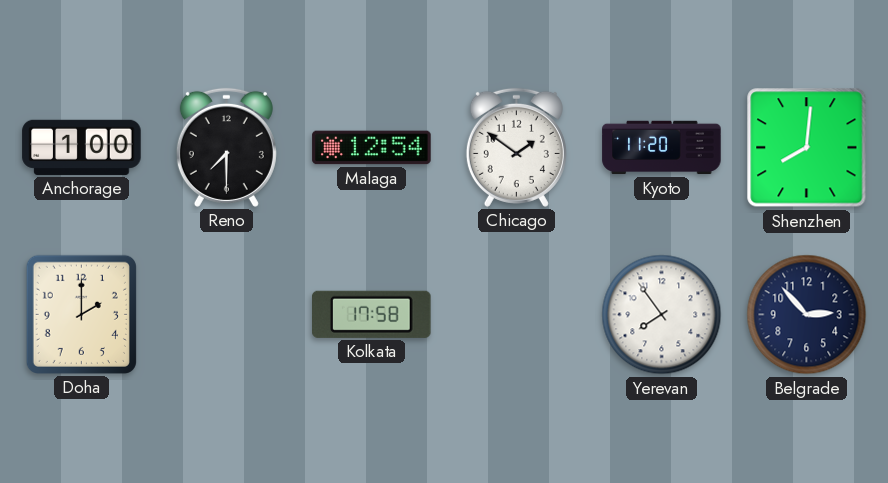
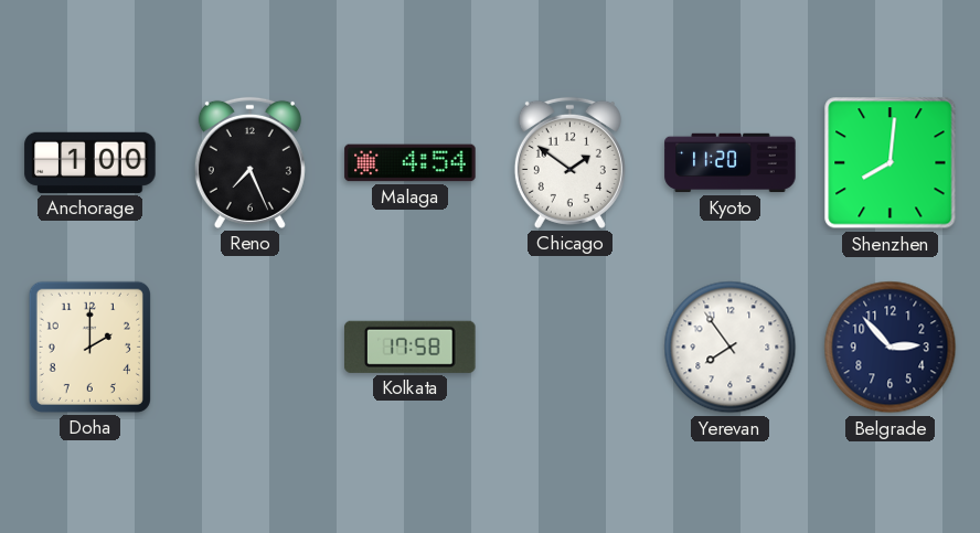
Reno: 7:30 -> 7:26
Malaga: 12:54 -> 4:54
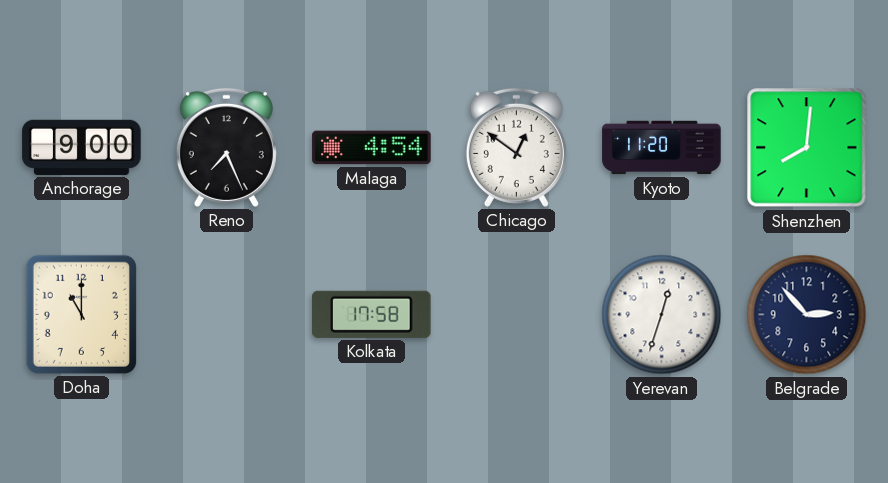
Anchorage: 1:00 -> 9:00
Chicago: 1:51 -> 12:51
Doha: 2:00 -> 11:00
Yerevan: 7:54 -> 12:33
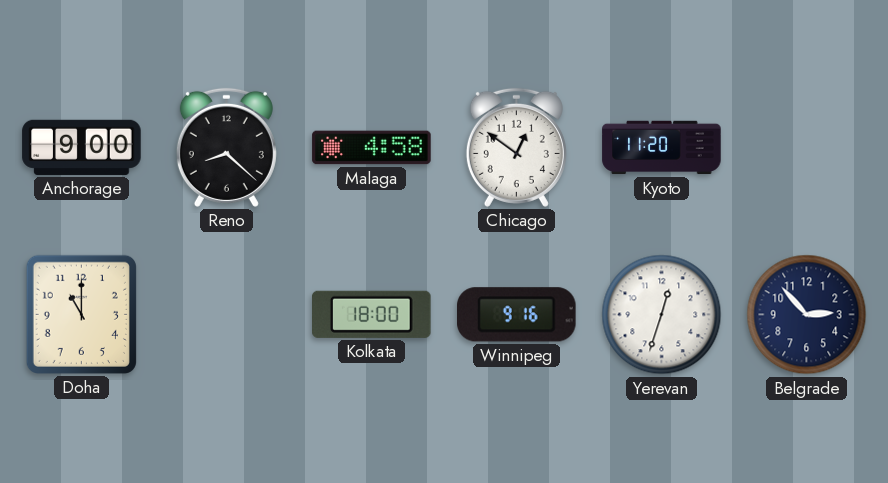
Reno: 7:26 -> 8:22
Malaga: 4:54 -> 4:58
Shenzhen: 8:01 -> none
Kolkata: 17:58 -> 18:00
Winnipeg: none -> 9:16
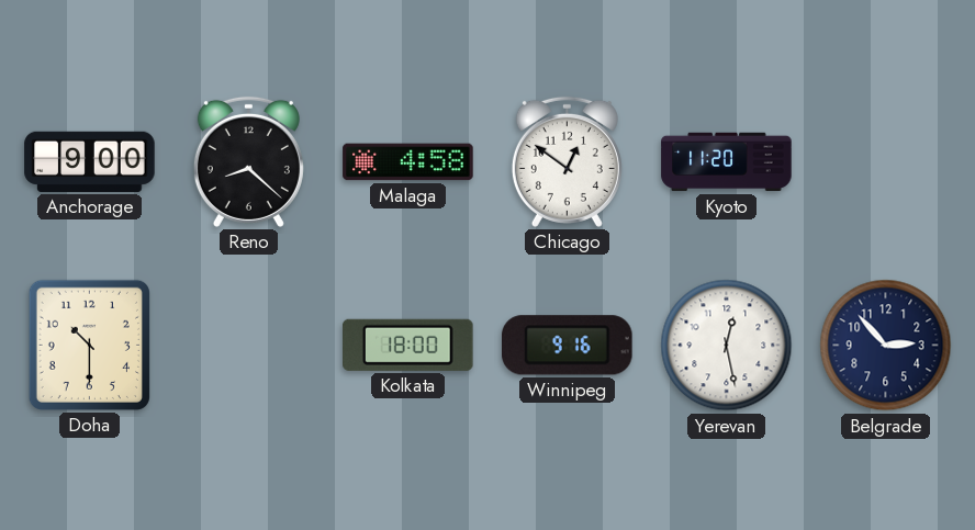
Doha: 11:00 -> 10:30
Yerevan: 12:33 -> 12:28
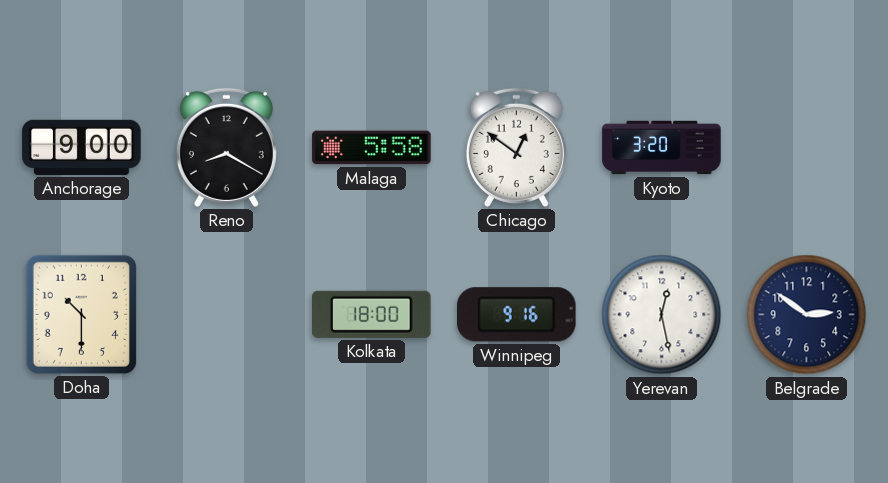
Reno: 8:22 -> 8:20
Malaga: 4:58 -> 5:58
Kyoto: 11:20 -> 3:20
Belgrade: 2:53 -> 2:51
